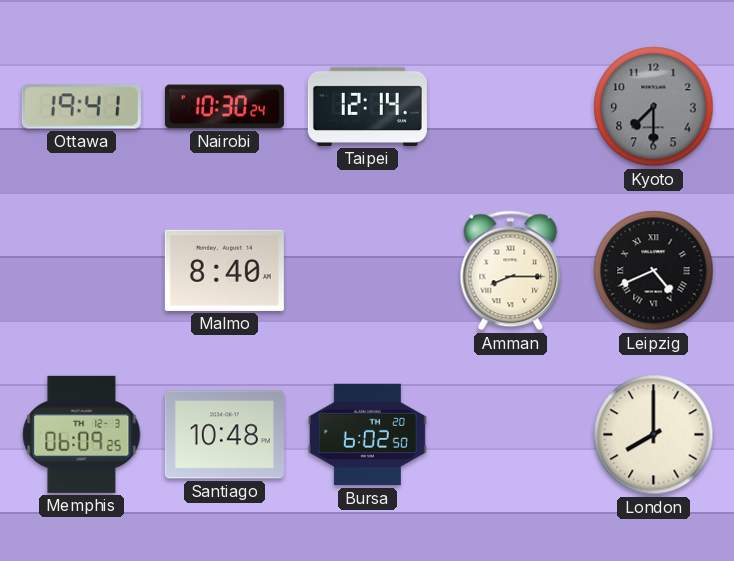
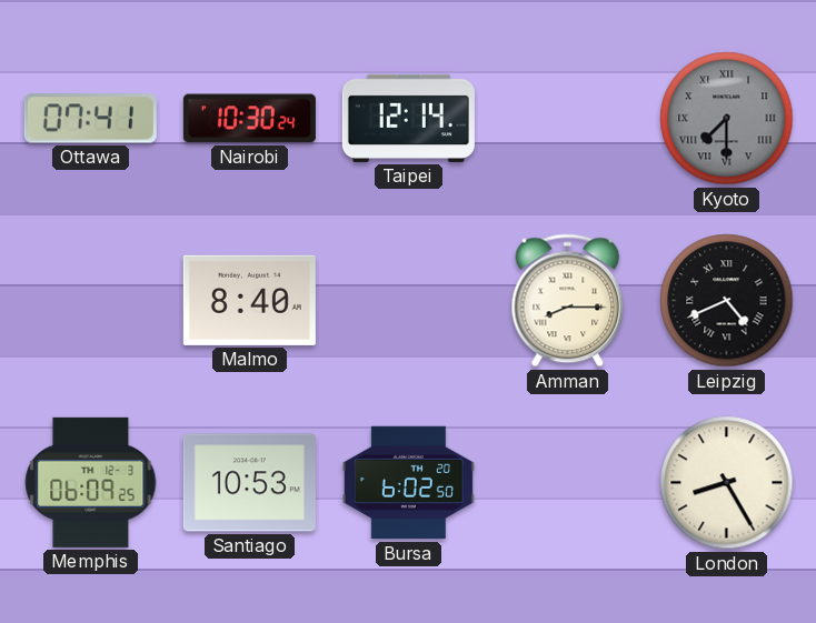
Ottawa: 19:41 -> 07:41
Kyoto numerals: Arabic -> Roman
Santiago: 10:48 -> 10:53
London: 8:00 -> 8:25
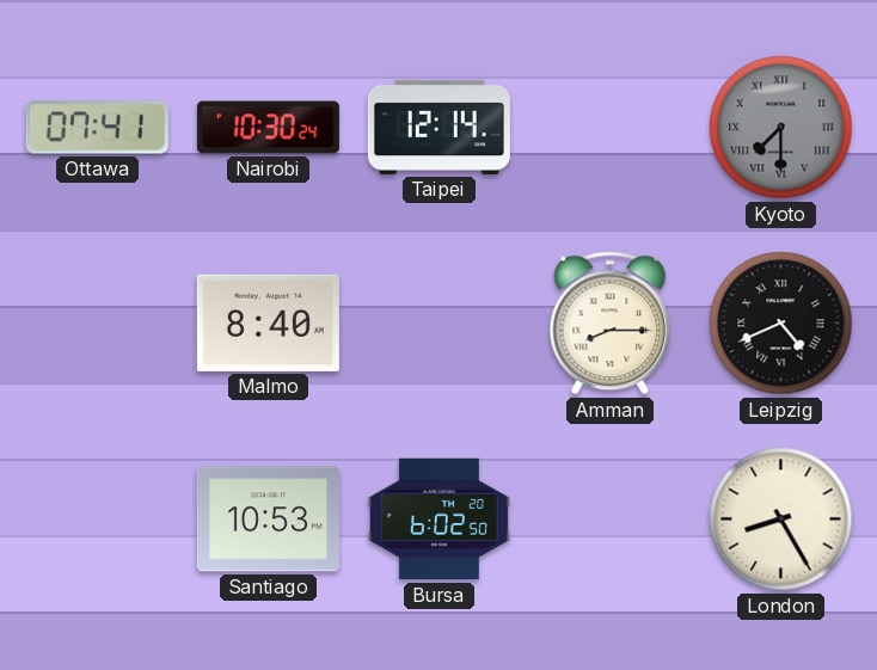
Memphis: 06:09 -> none
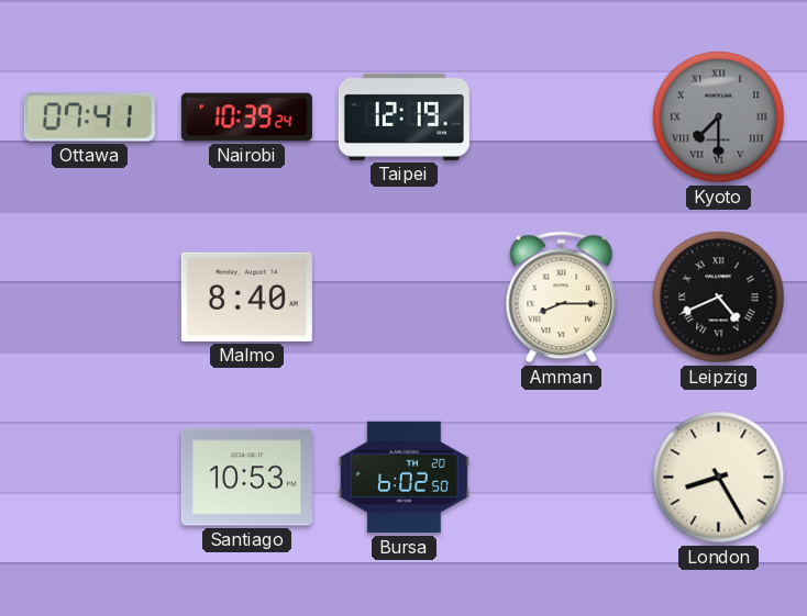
Nairobi: 10:30 -> 10:39
Taipei: 12:14 -> 12:19
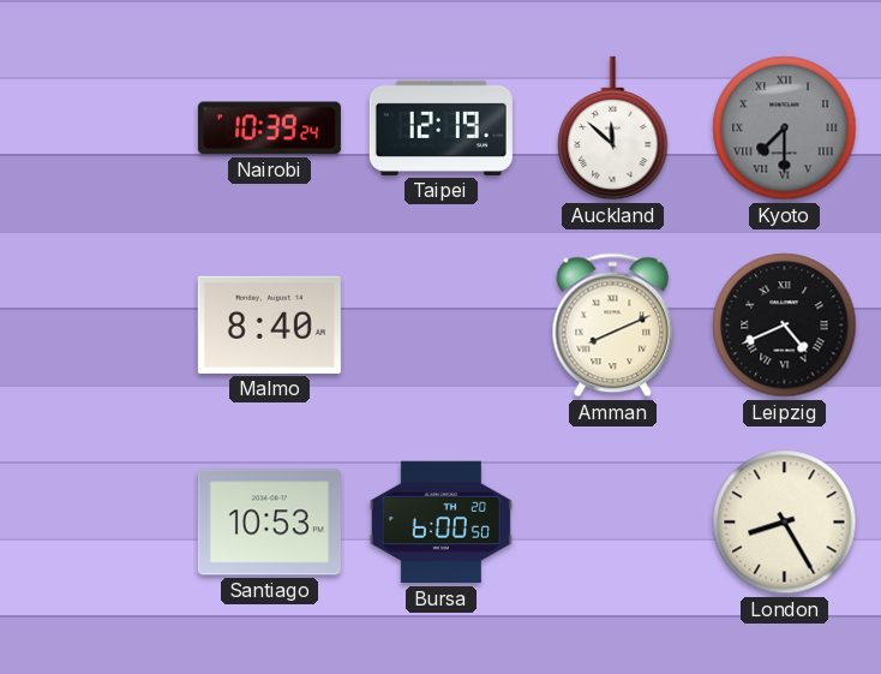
Ottawa: 07:41 -> none
Auckland: none -> 11:52
Amman: 8:15 -> 8:11
Bursa: 6:02 -> 6:00
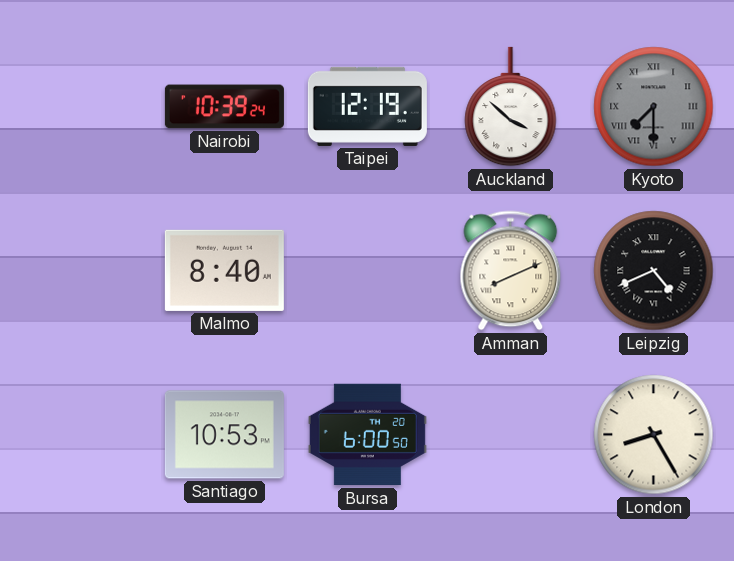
Auckland: 11:52 -> 3:52
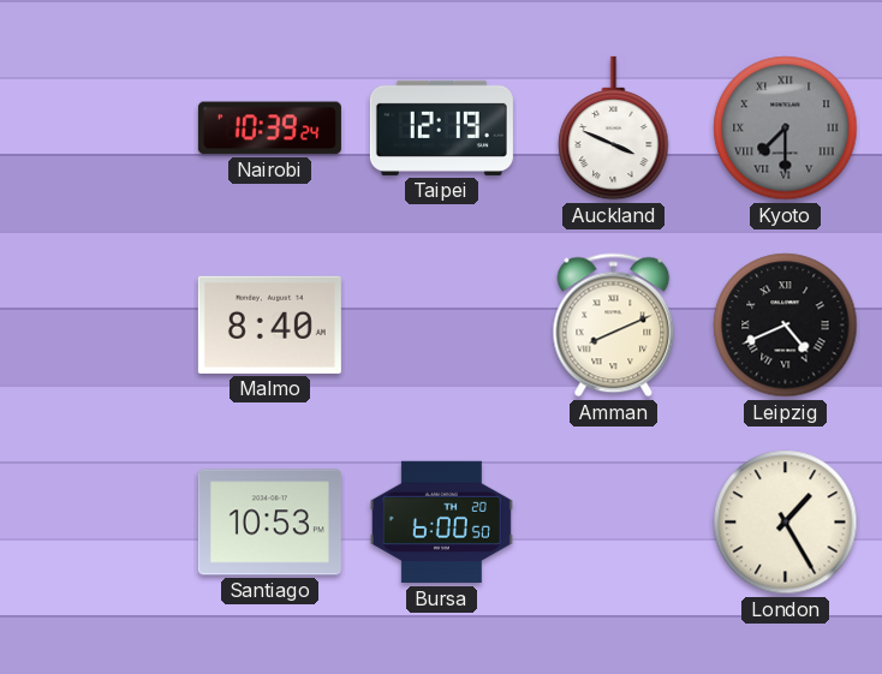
Auckland: 3:52 -> 3:49
London: 8:25 -> 1:25
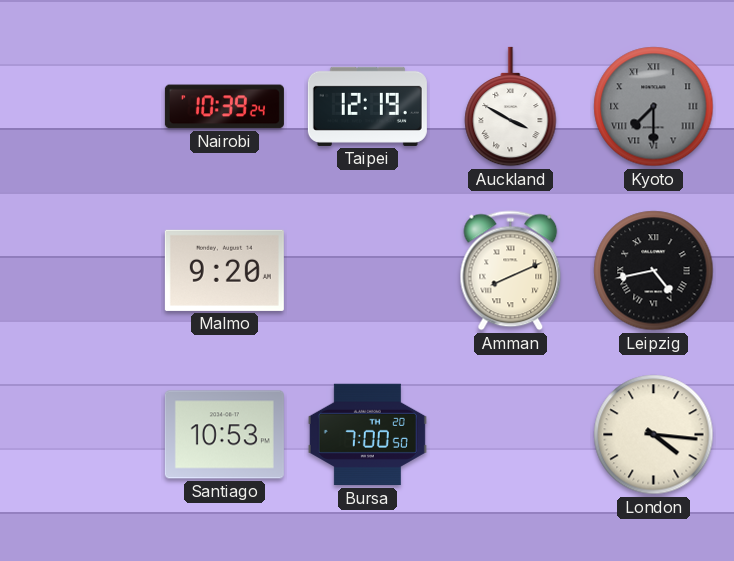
Auckland: 3:49 -> 3:50
Malmo: 8:40 -> 9:20
Leipzig: 4:41 -> 4:43
Bursa: 6:00 -> 7:00
London: 1:25 -> 4:16
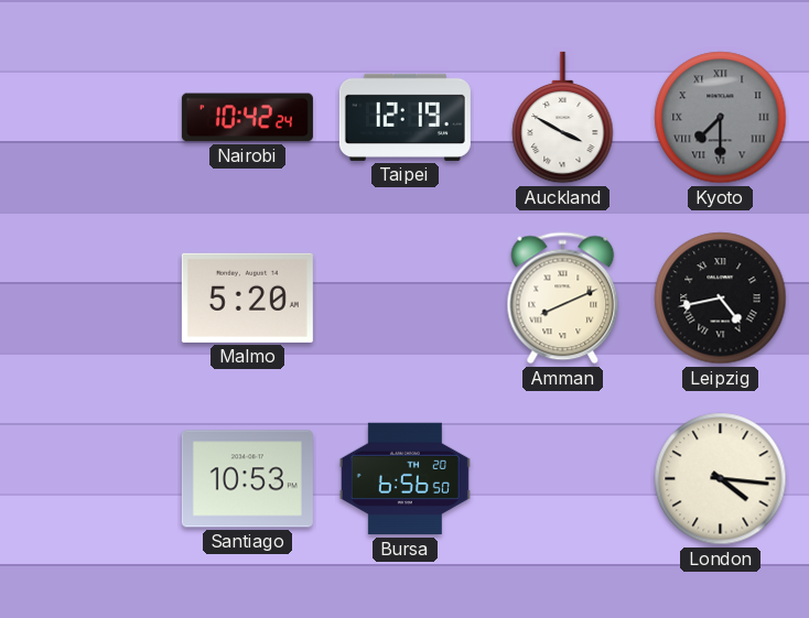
Nairobi: 10:39 -> 10:42
Malmo: 9:20 -> 5:20
Bursa: 7:00 -> 6:56
